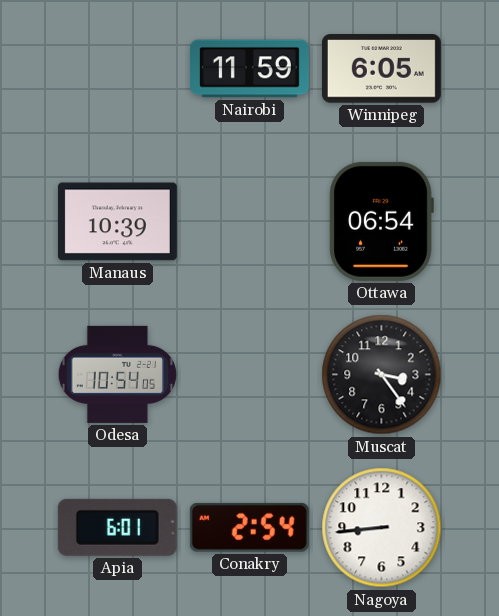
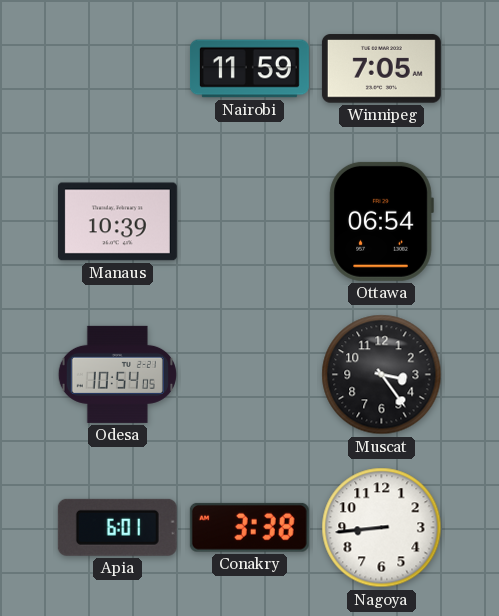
Winnipeg: 6:05 -> 7:05
Conakry: 2:54 -> 3:38
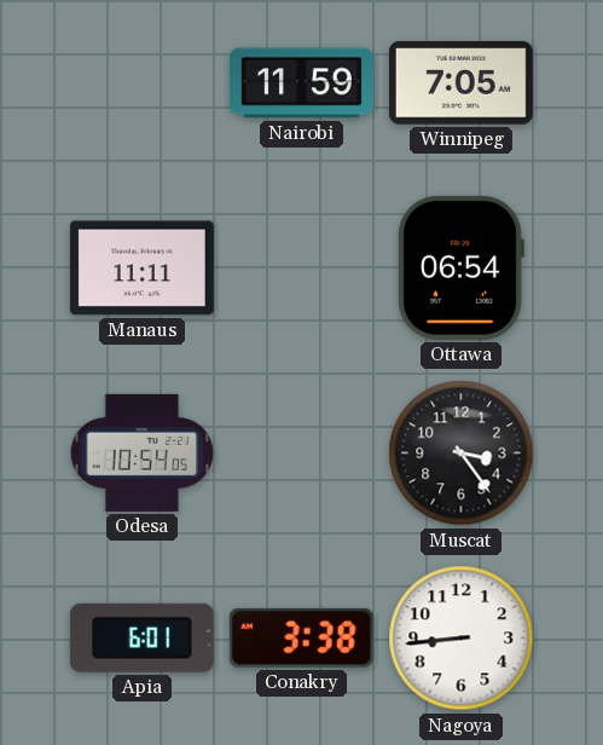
Manaus: 10:39 -> 11:11
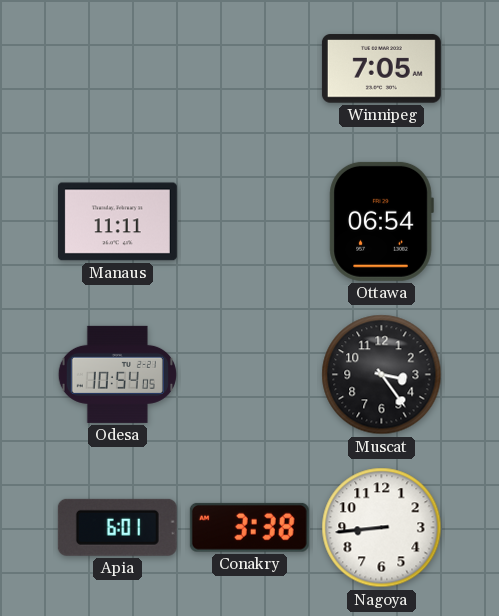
Nairobi: 11:59 -> none
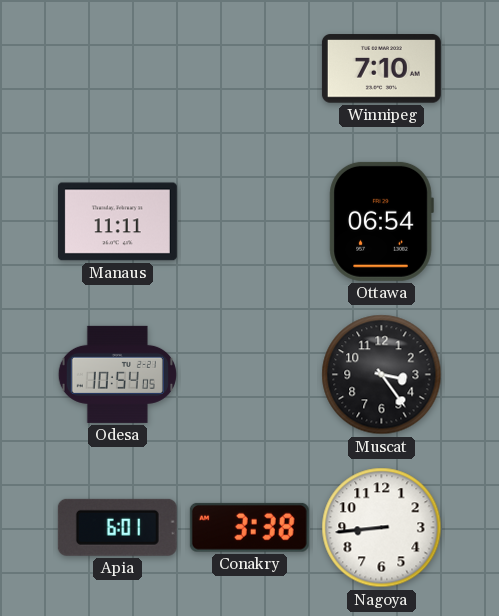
Winnipeg: 7:05 -> 7:10
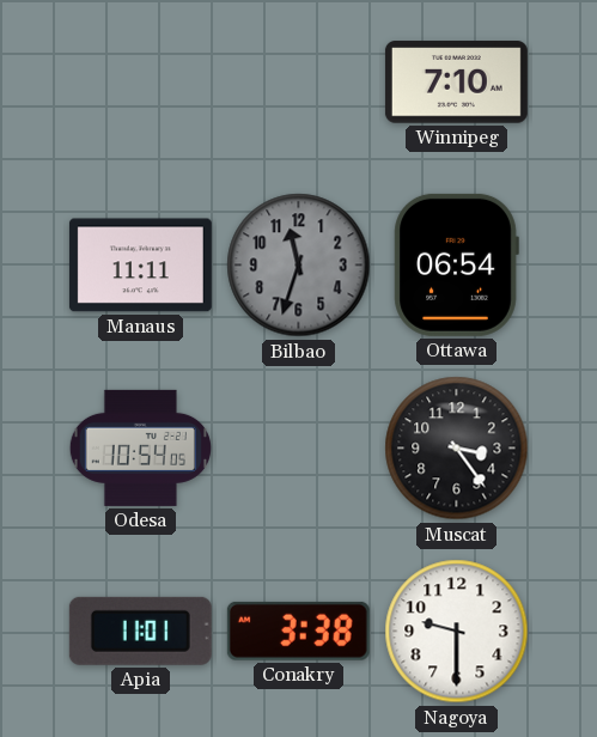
Bilbao: none -> 11:33
Apia: 6:01 -> 11:01
Nagoya: 8:44 -> 9:30
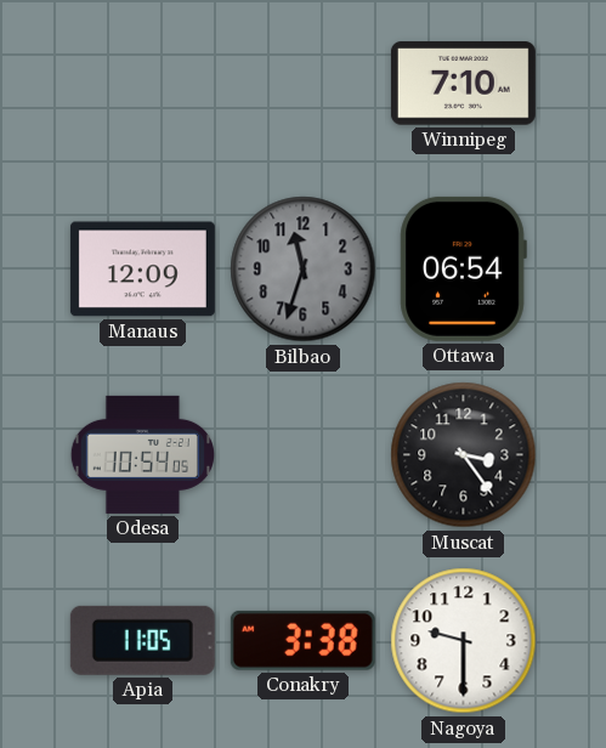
Manaus: 11:11 -> 12:09
Apia: 11:01 -> 11:05
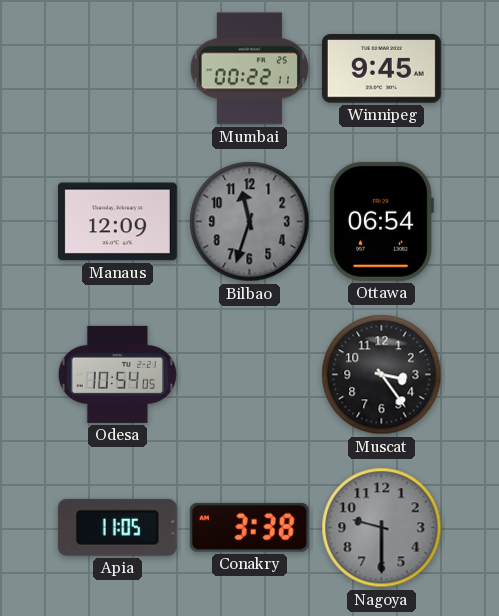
Mumbai: none -> 00:22
Winnipeg: 7:10 -> 9:45
Nagoya dial: white -> grey
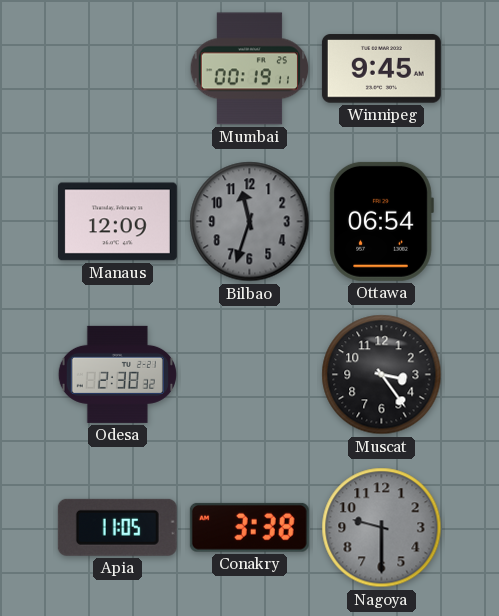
Mumbai: 00:22 -> 00:19
Odesa: 10:54 -> 2:38
